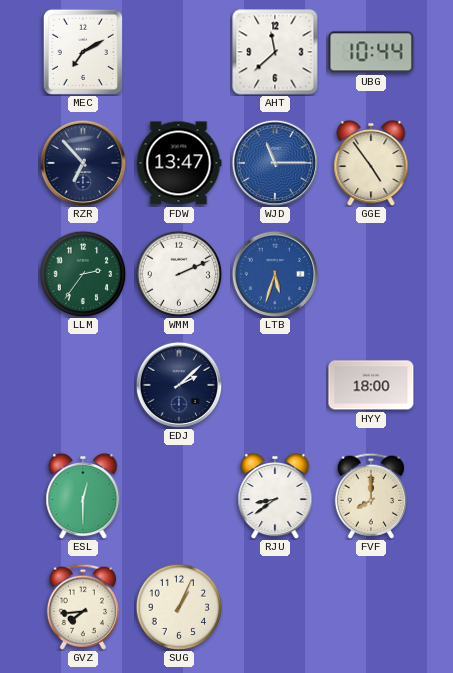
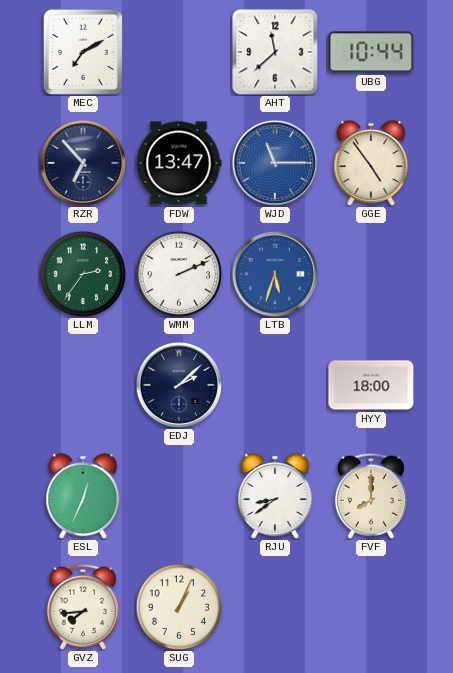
ESL: 12:30 -> 12:34
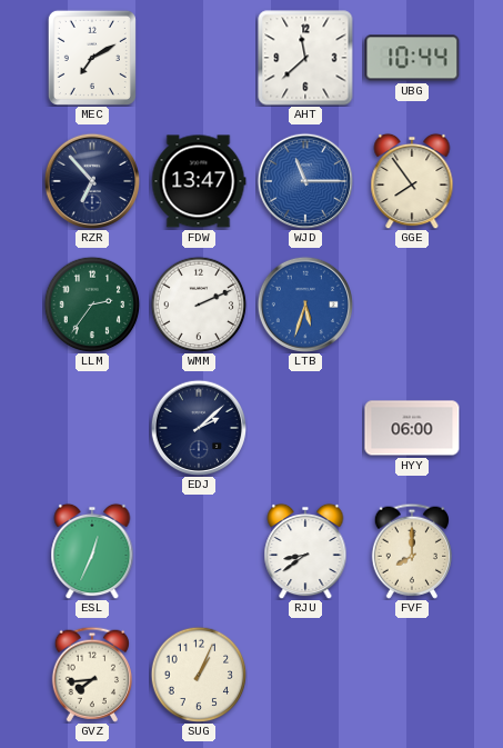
GGE: 4:54 -> 7:54
HYY: 18:00 -> 06:00
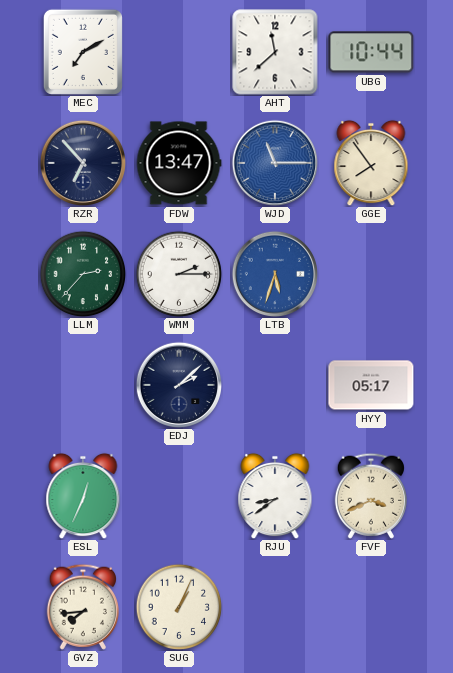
LLM: 2:36 -> 2:37
WMM: 2:11 -> 2:15
HYY: 06:00 -> 05:17
FVF: 8:00 -> 3:41
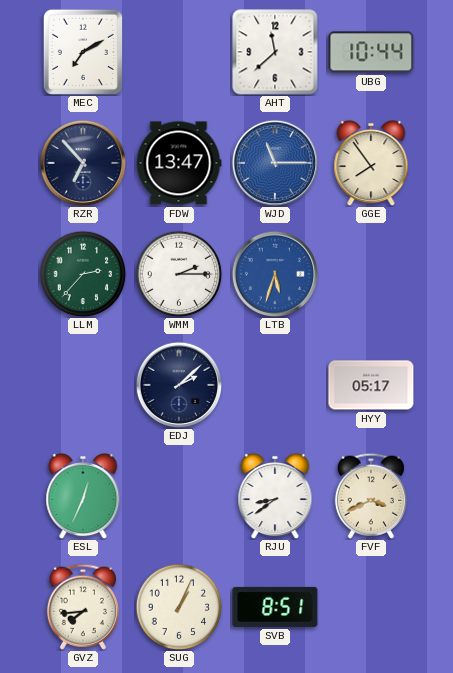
SVB: none -> 8:51
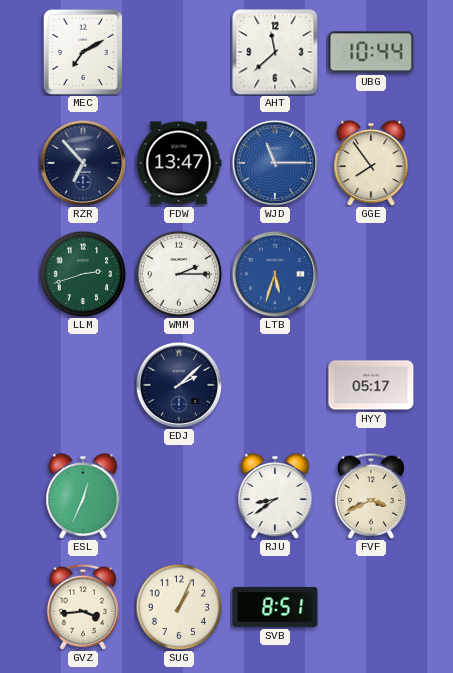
LLM: 2:37 -> 2:42
GVZ: 7:44 -> 3:44
